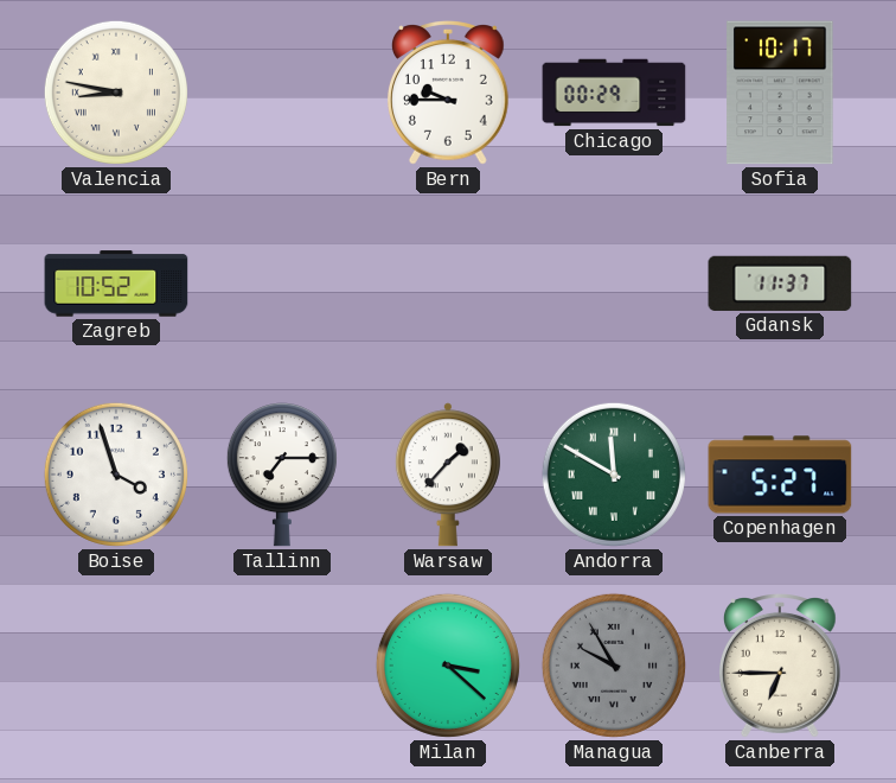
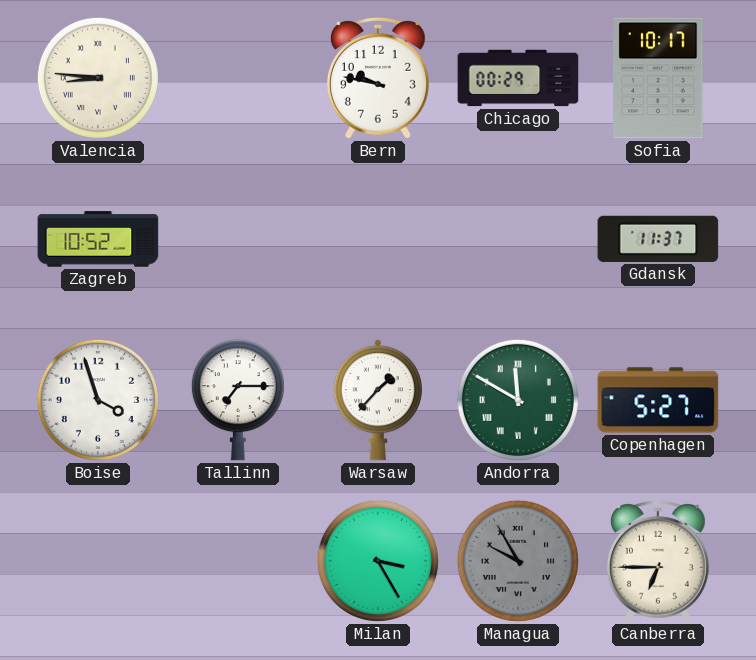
Valencia: 8:47 -> 8:46
Bern: 9:45 -> 9:47
Milan: 3:22 -> 3:25
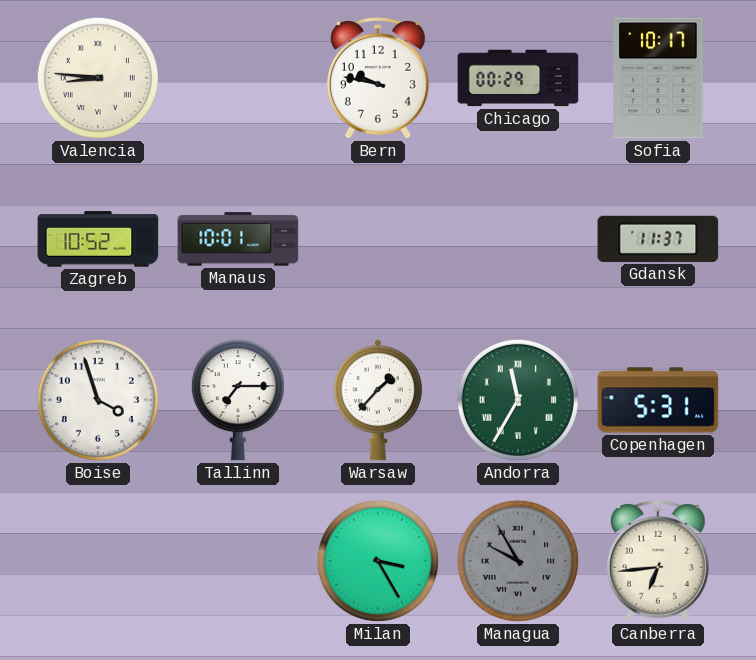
Manaus: none -> 10:01
Andorra: 11:50 -> 11:35
Copenhagen: 5:27 -> 5:31
Canberra: 6:45 -> 6:44
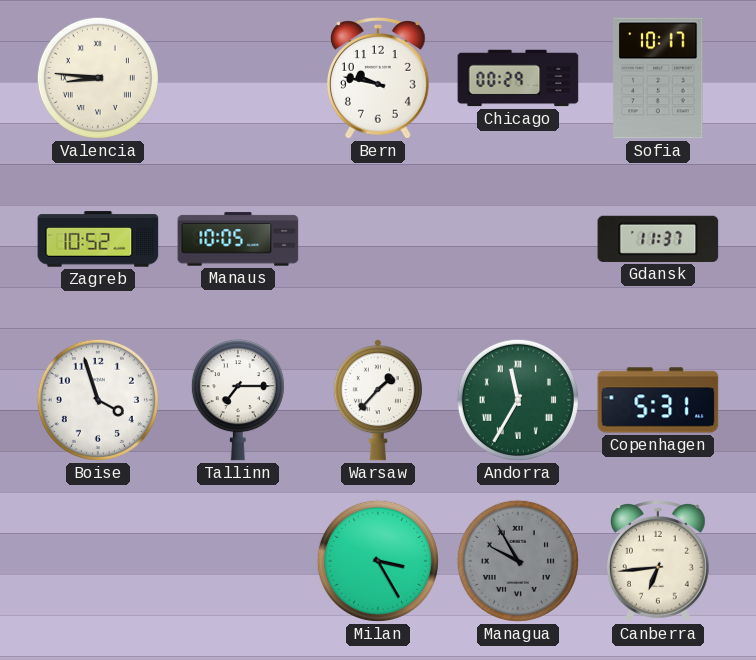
Manaus: 10:01 -> 10:05
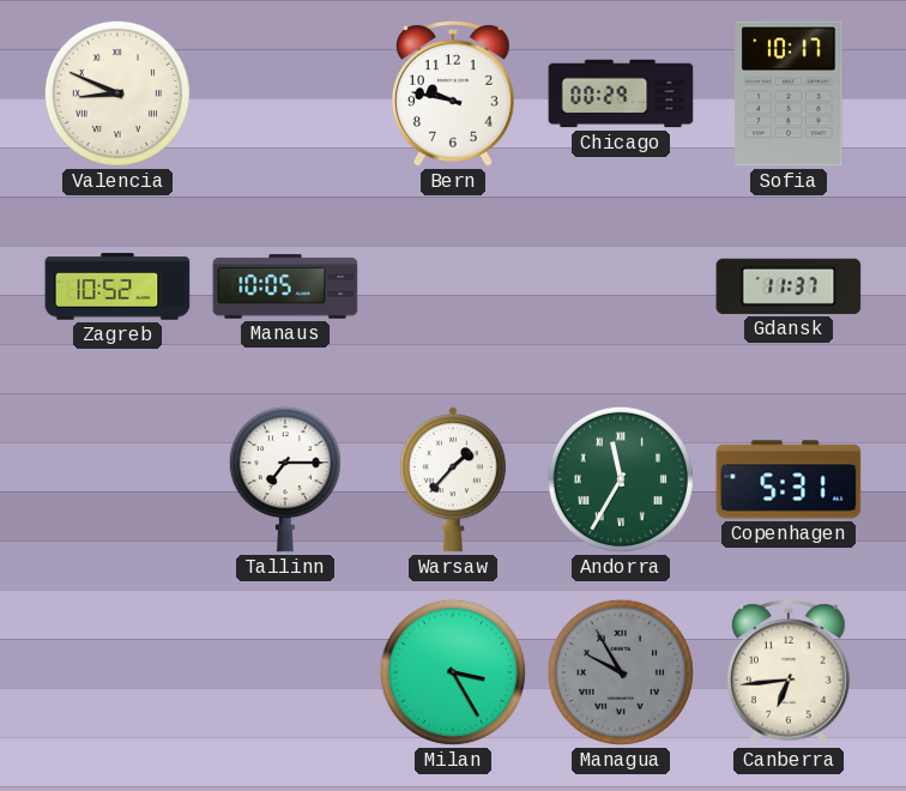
Valencia: 8:46 -> 8:49
Boise: 3:57 -> none
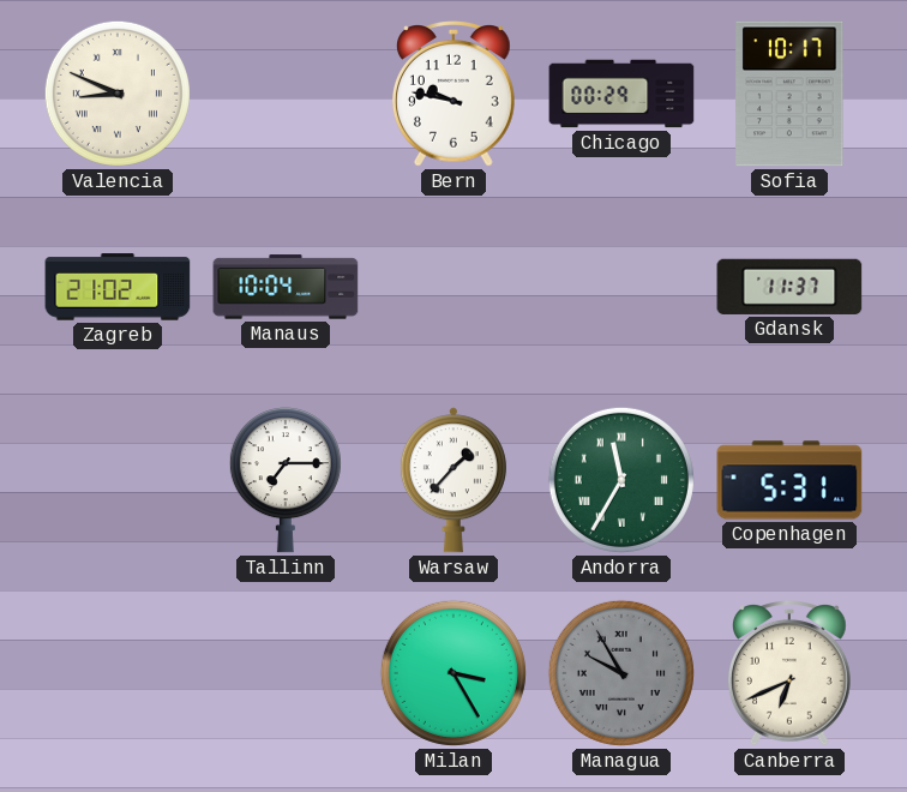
Zagreb: 10:52 -> 21:02
Manaus: 10:05 -> 10:04
Canberra: 6:44 -> 6:41
